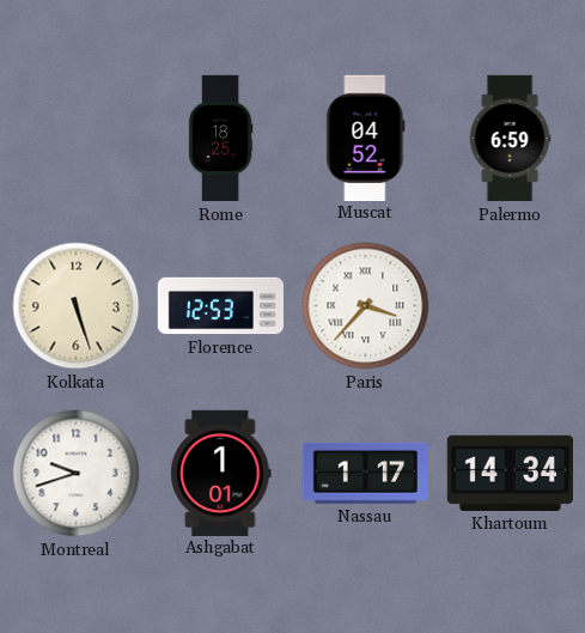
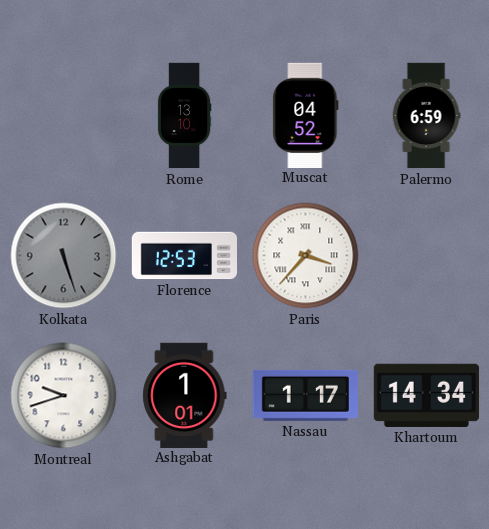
Rome: 18:25 -> 13:10
Kolkata dial: cream -> grey
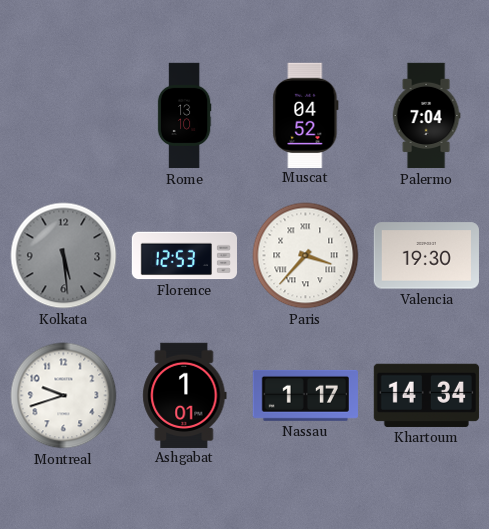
Palermo: 6:59 -> 7:04
Kolkata: 5:27 -> 5:29
Valencia: none -> 19:30
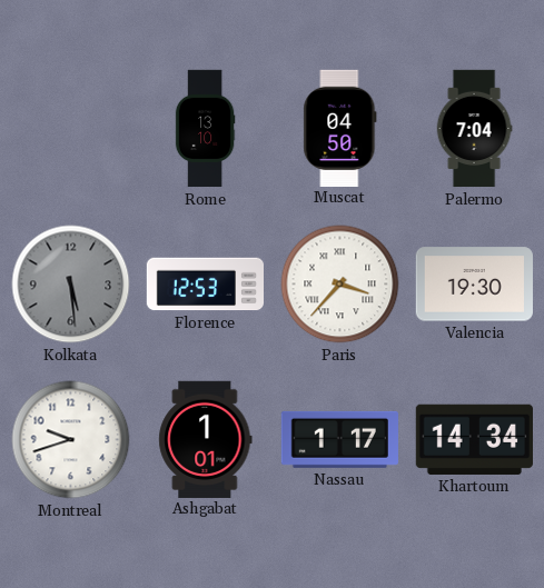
Muscat: 04:52 -> 04:50
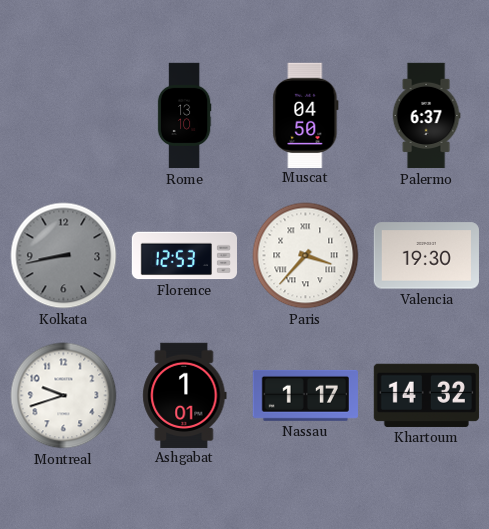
Palermo: 7:04 -> 6:37
Kolkata: 5:29 -> 8:43
Khartoum: 14:34 -> 14:32
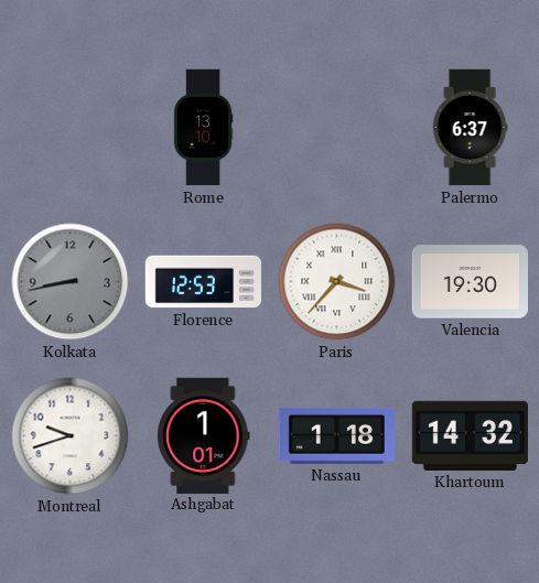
Muscat: 04:50 -> none
Nassau: 1:17 -> 1:18
